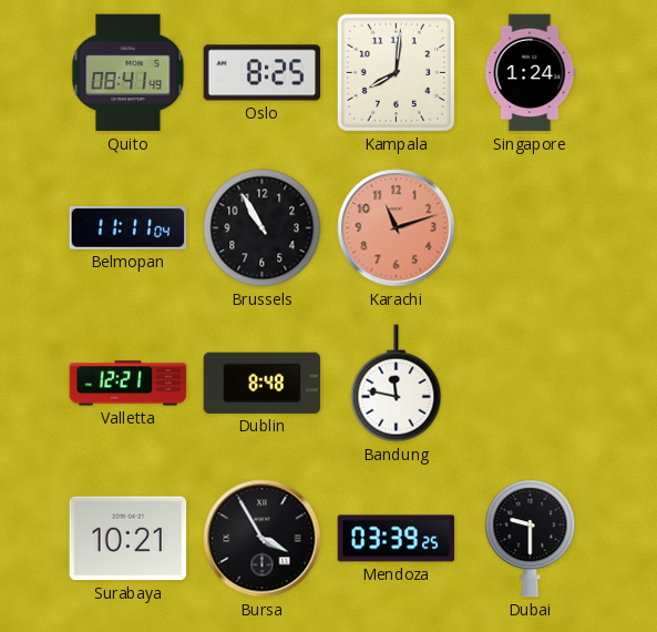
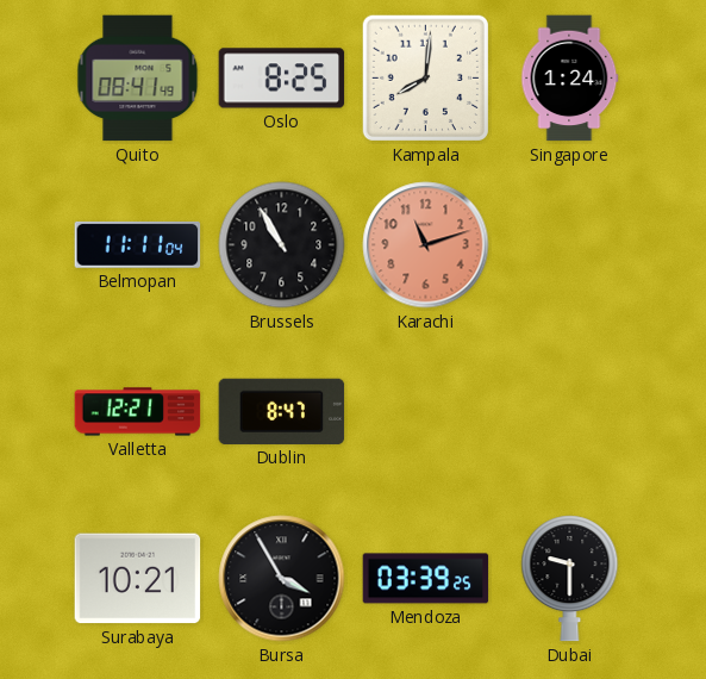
Dublin: 8:48 -> 8:47
Bandung: 11:47 -> none
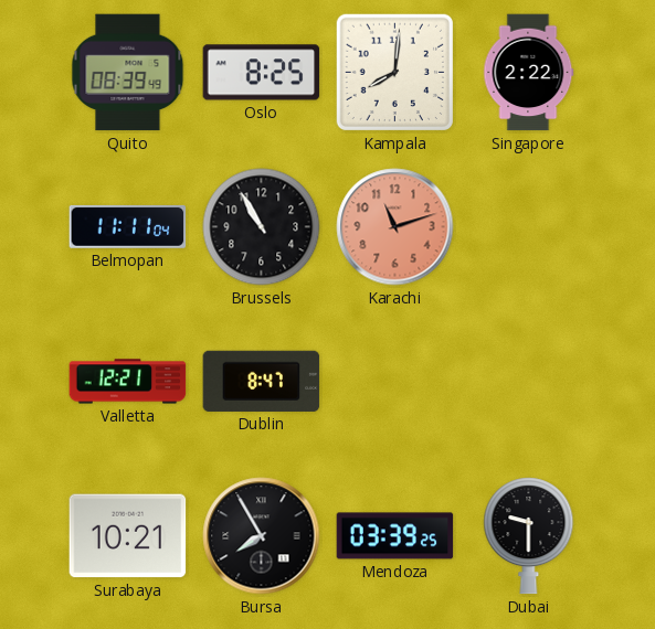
Quito: 08:41 -> 08:39
Singapore: 1:24 -> 2:22
Bursa: 3:55 -> 7:55
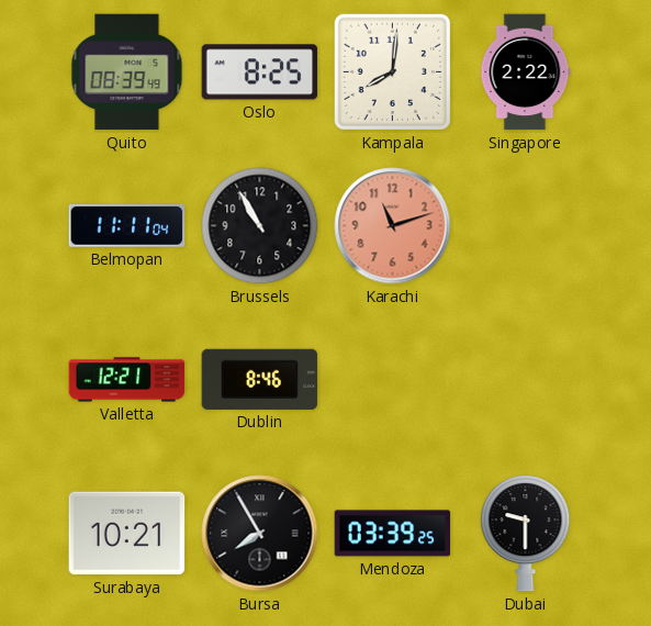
Dublin: 8:47 -> 8:46
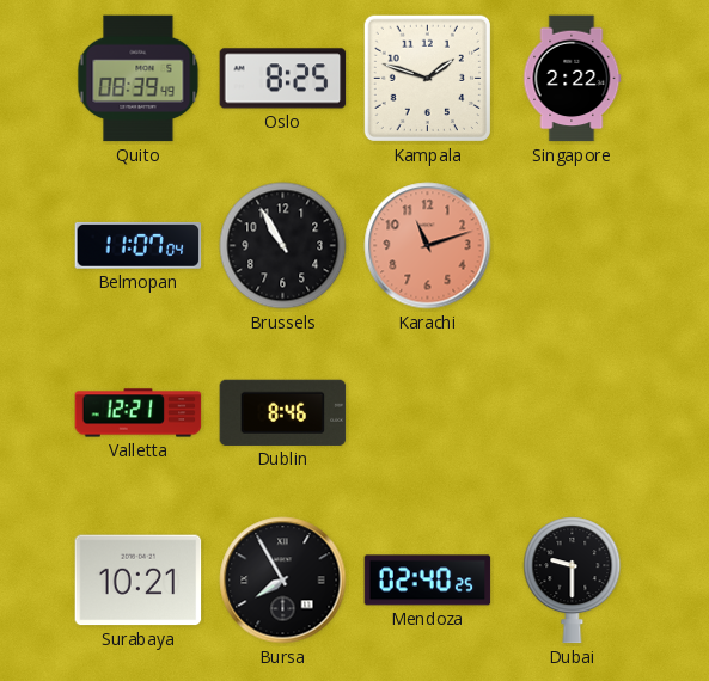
Kampala: 8:01 -> 1:48
Belmopan: 11:11 -> 11:07
Mendoza: 03:39 -> 02:40
